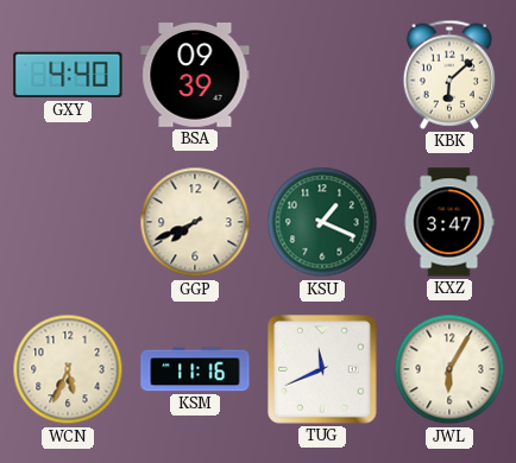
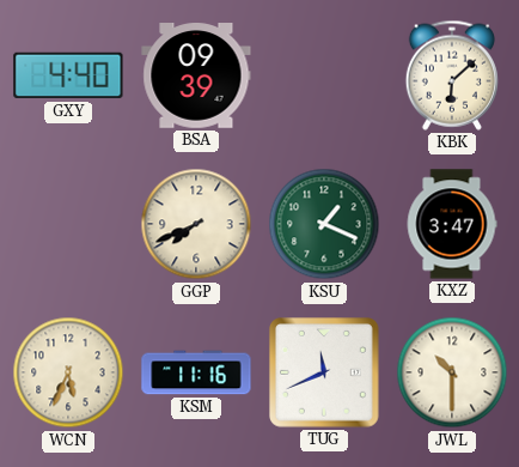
JWL: 6:05 -> 10:30
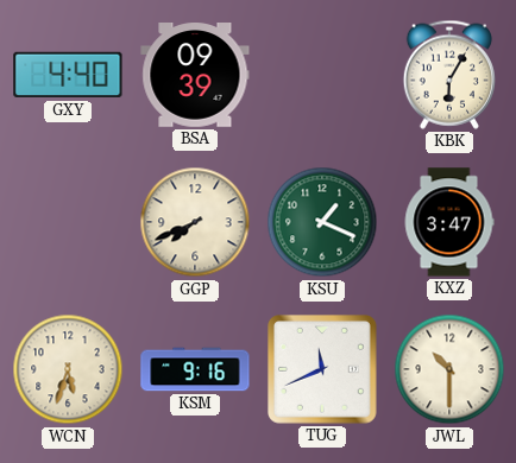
KBK: 6:08 -> 6:05
WCN: 5:34 -> 5:33
KSM: 11:16 -> 9:16
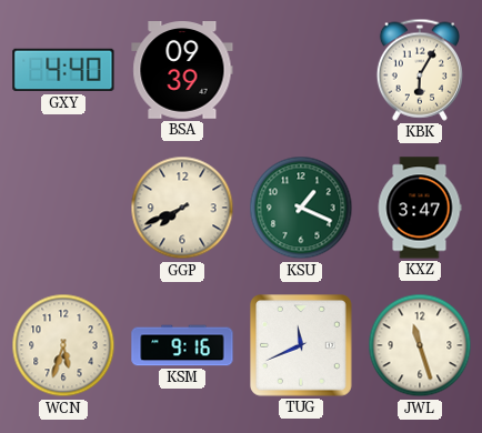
JWL: 10:30 -> 11:27
